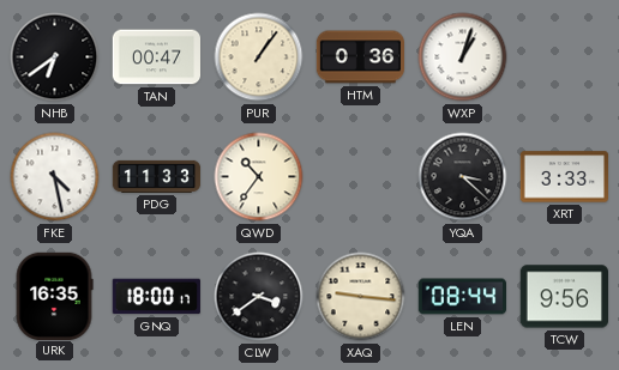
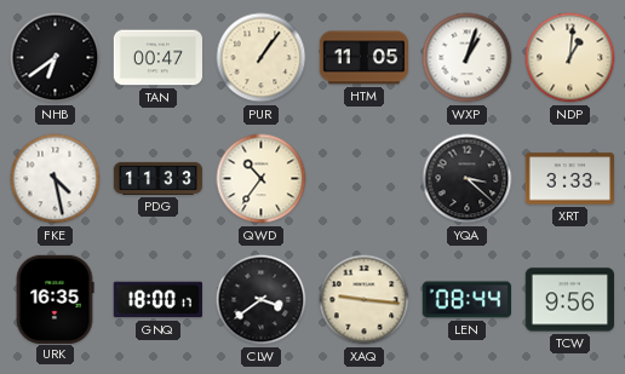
HTM: 0:36 -> 11:05
NDP: none -> 1:01
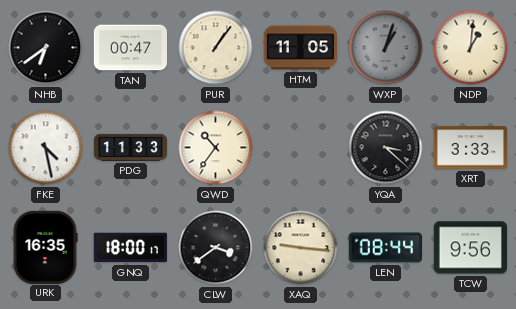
WXP dial: white -> grey
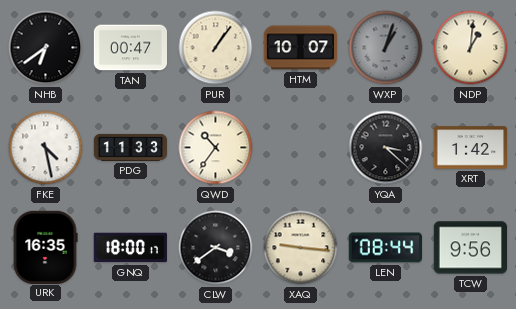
HTM: 11:05 -> 10:07
XRT: 3:33 -> 1:42
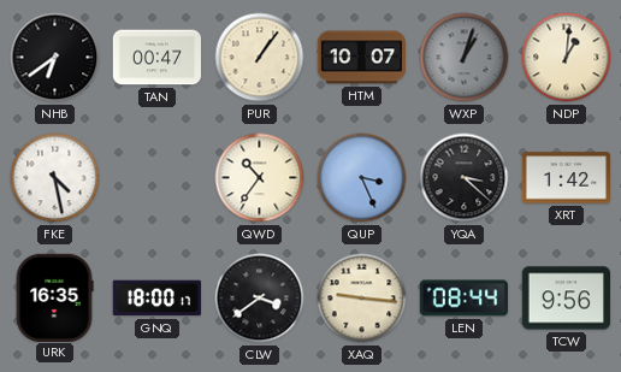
PDG: 11:33 -> none
QUP: none -> 3:26
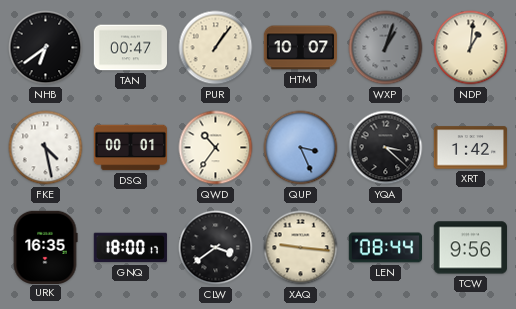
DSQ: none -> 00:01
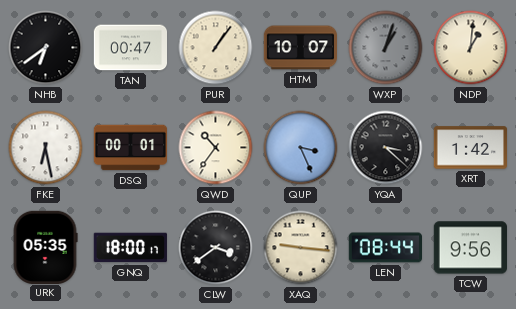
FKE: 4:28 -> 6:28
URK: 16:35 -> 05:35
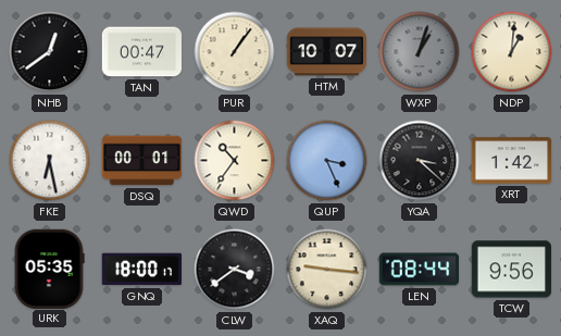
NHB: 6:39 -> 12:39
